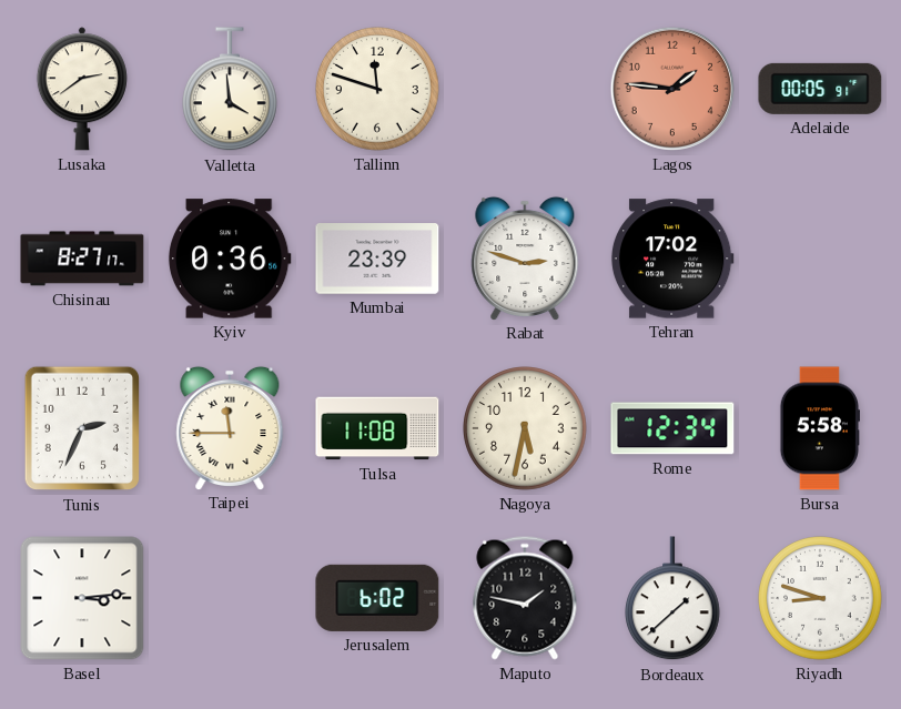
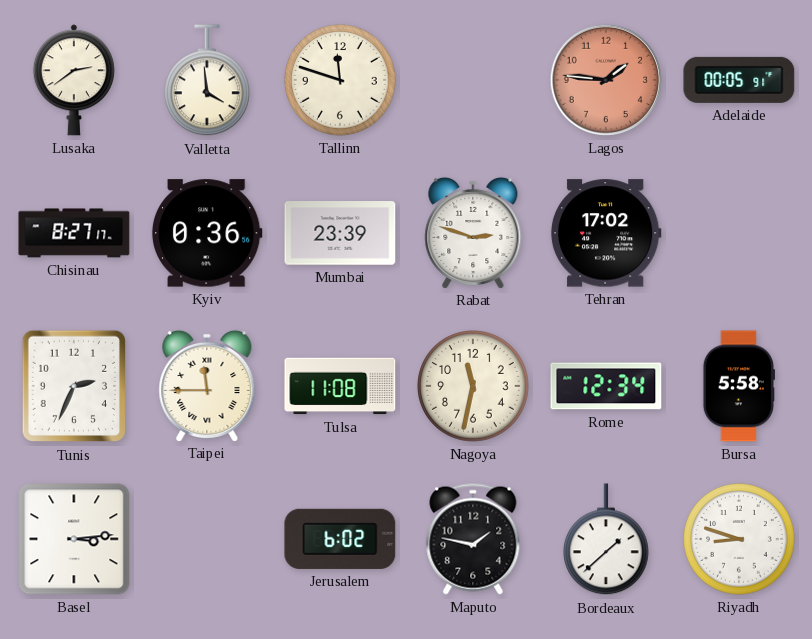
Nagoya: 5:32 -> 11:32
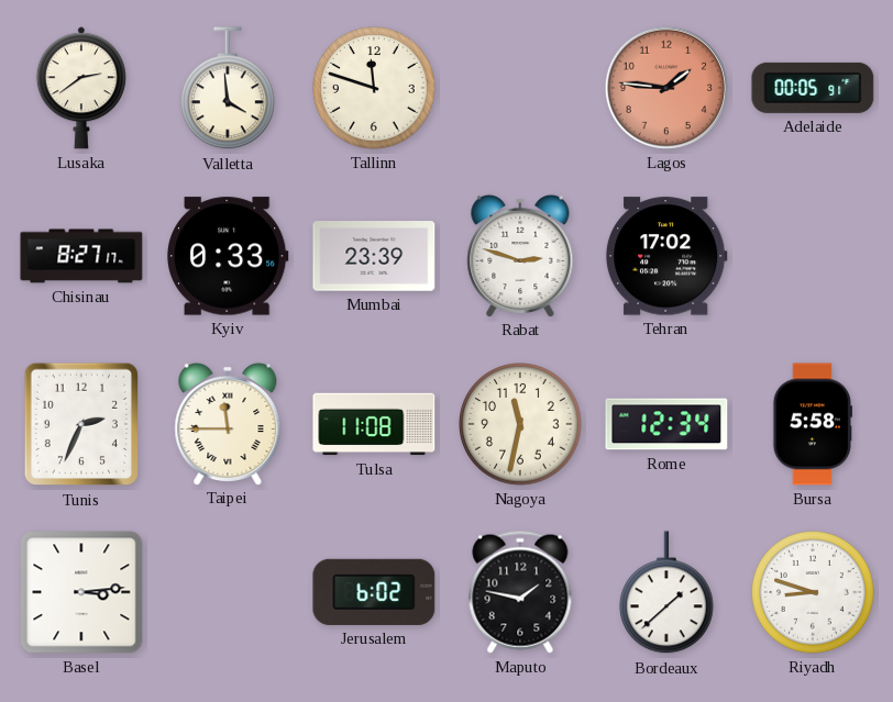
Kyiv: 0:36 -> 0:33
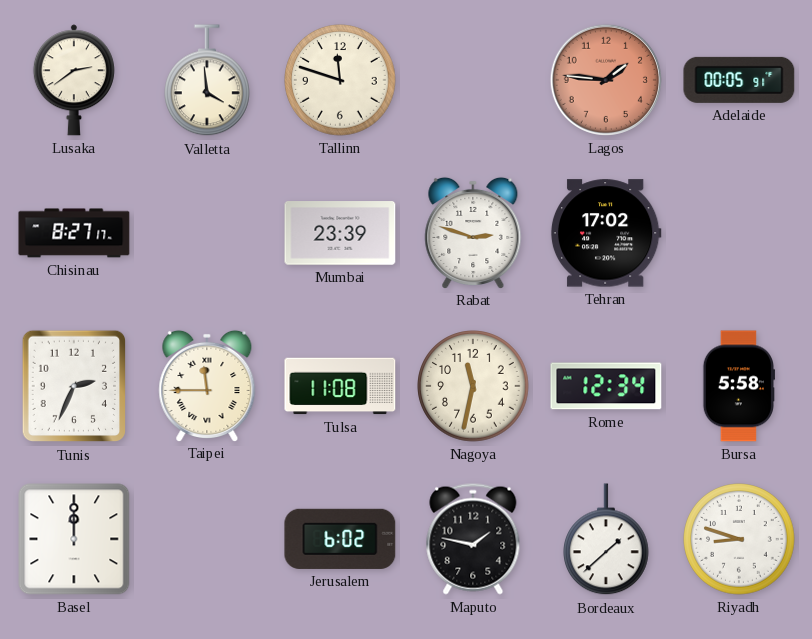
Kyiv: 0:33 -> none
Basel: 3:14 -> 12:00
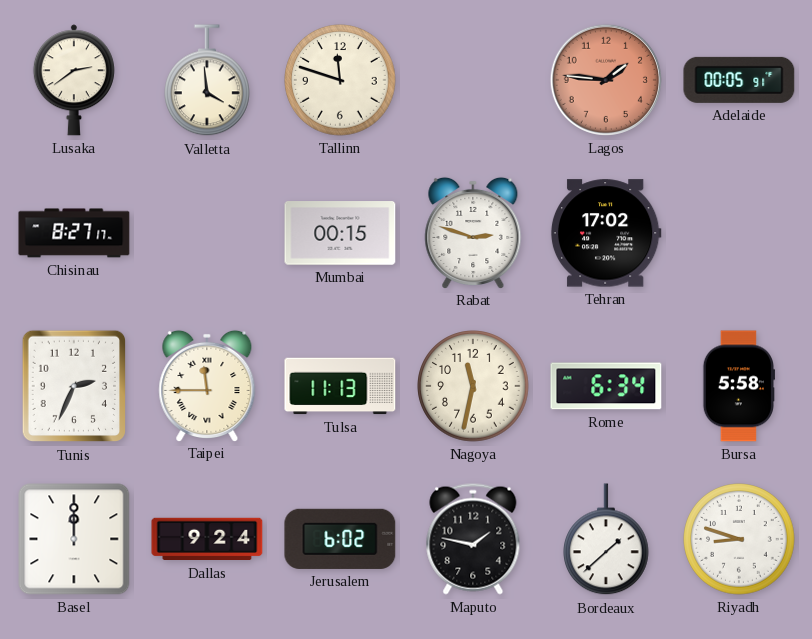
Mumbai: 23:39 -> 00:15
Tulsa: 11:08 -> 11:13
Rome: 12:34 -> 6:34
Dallas: none -> 9:24
